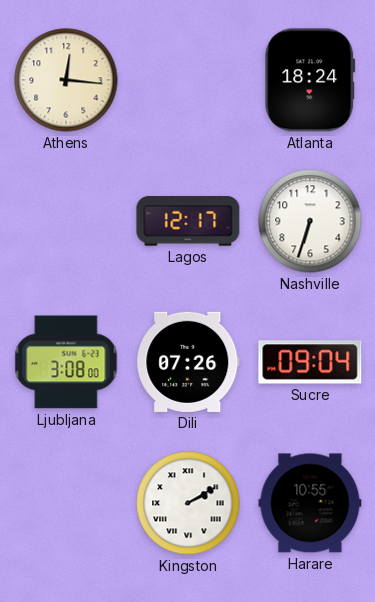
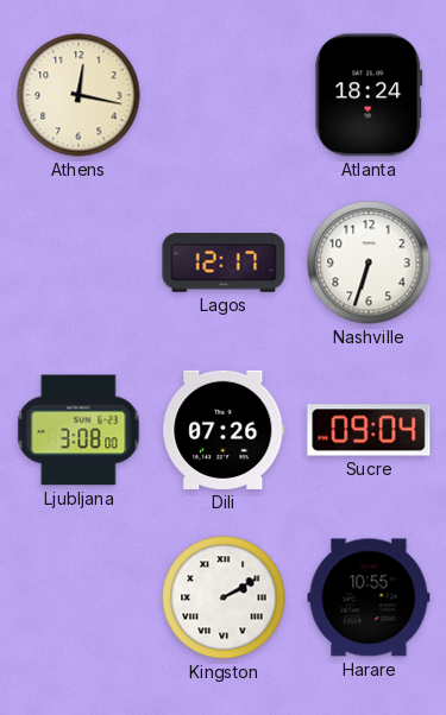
Athens: 12:16 -> 12:17
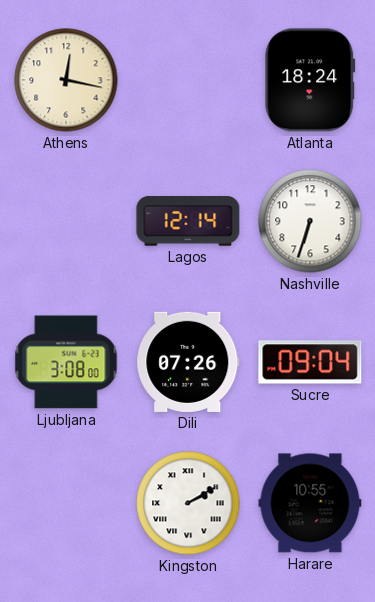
Lagos: 12:17 -> 12:14
